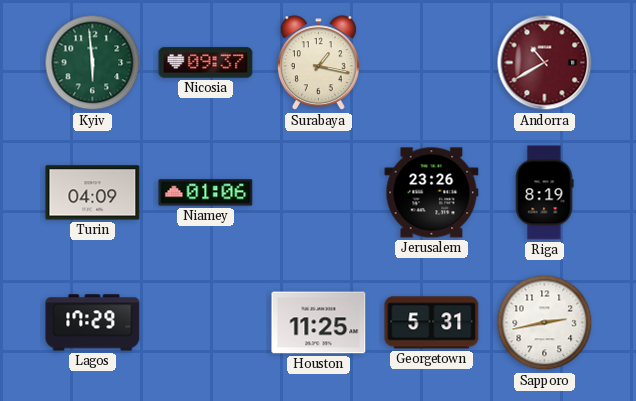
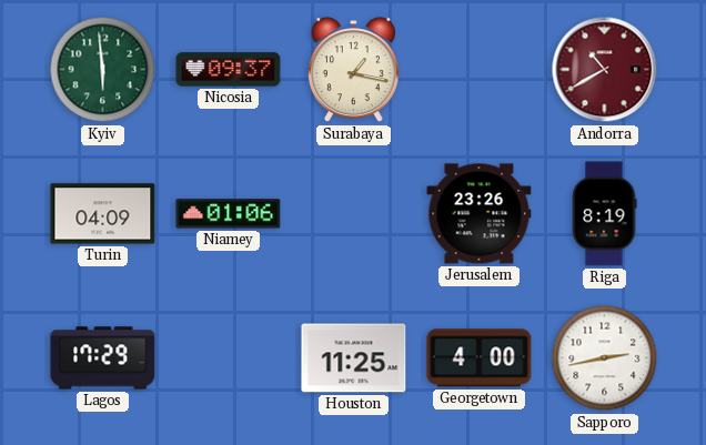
Georgetown: 5:31 -> 4:00
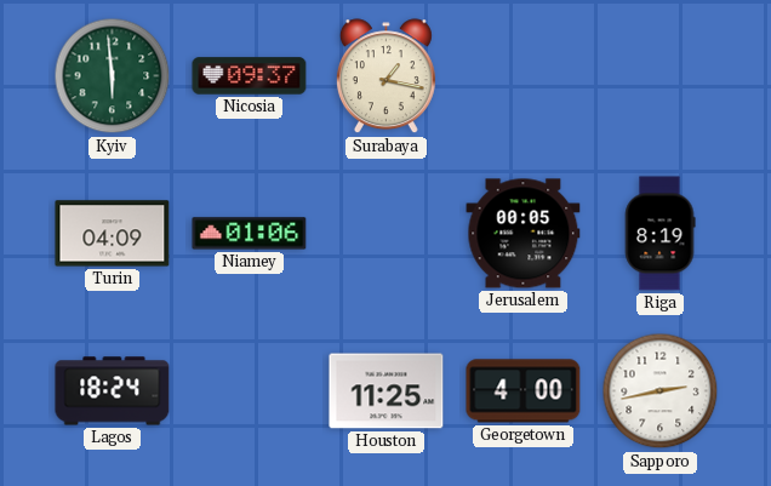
Andorra: 10:40 -> none
Jerusalem: 23:26 -> 00:05
Lagos: 17:29 -> 18:24
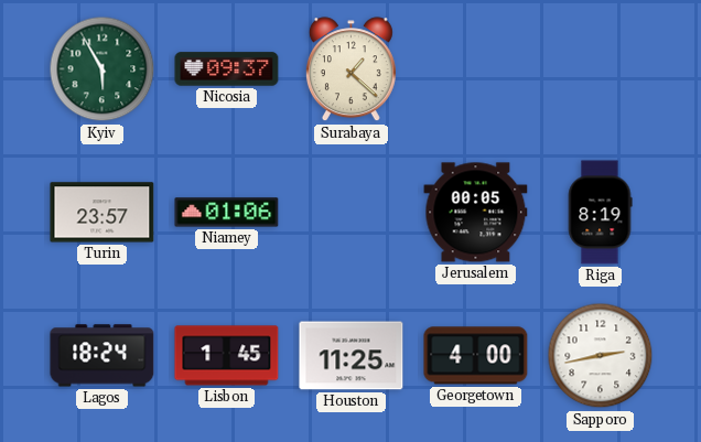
Kyiv: 5:59 -> 5:55
Surabaya: 1:17 -> 1:22
Turin: 04:09 -> 23:57
Lisbon: none -> 1:45
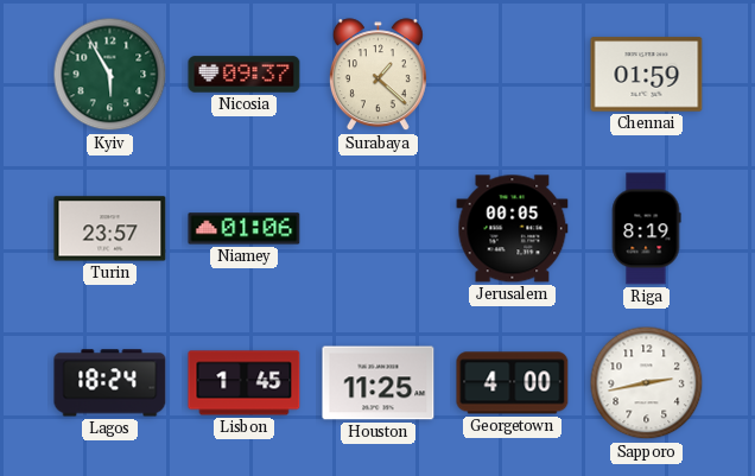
Chennai: none -> 01:59
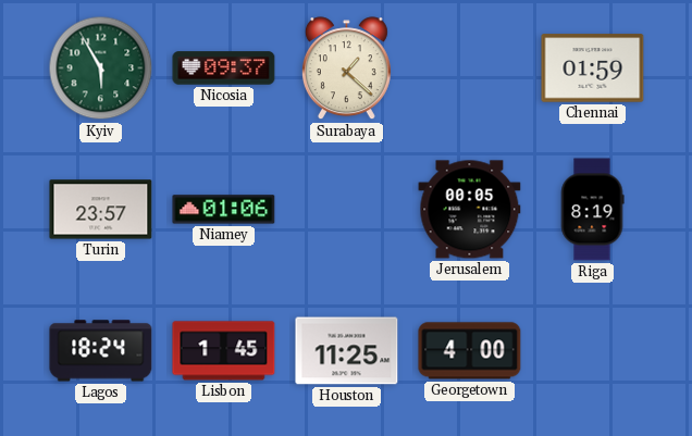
Sapporo: 2:43 -> none
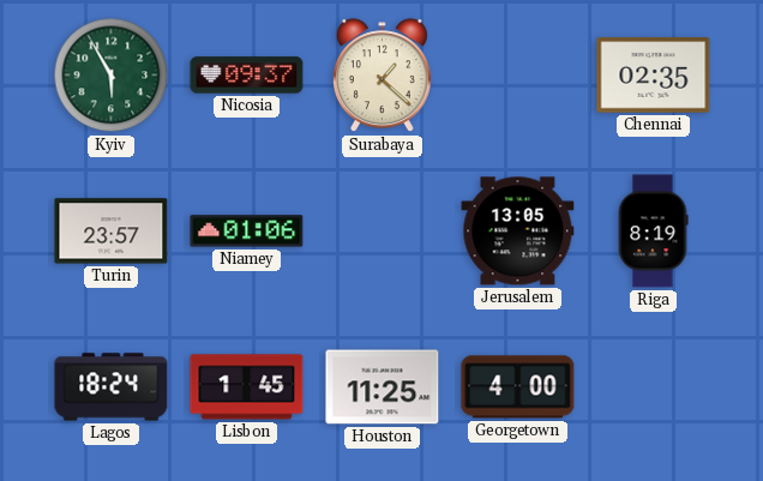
Chennai: 01:59 -> 02:35
Jerusalem: 00:05 -> 13:05
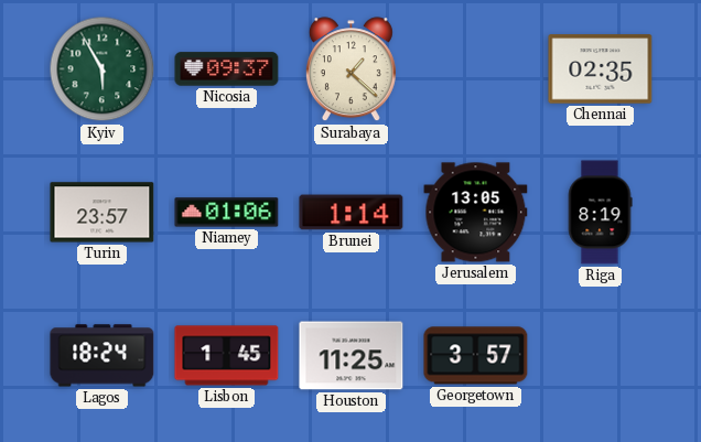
Brunei: none -> 1:14
Georgetown: 4:00 -> 3:57
